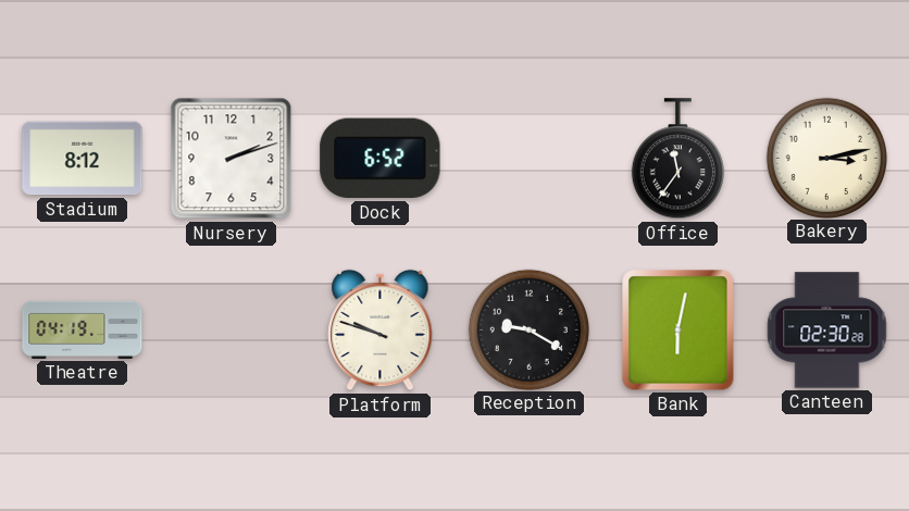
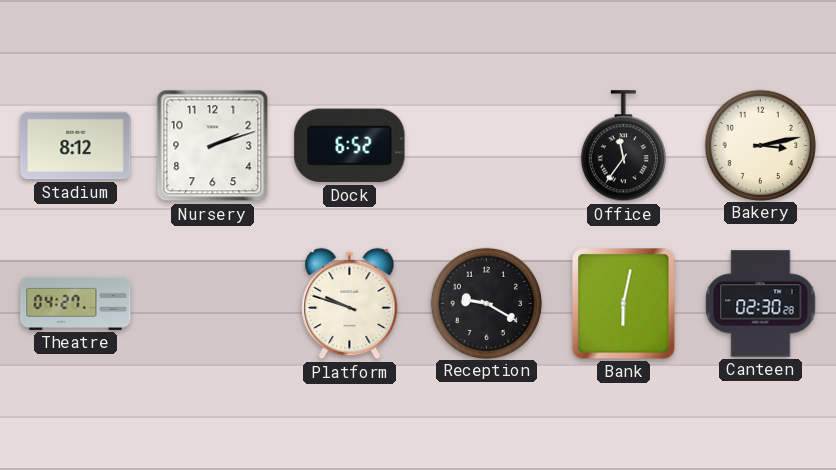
Theatre: 04:19 -> 04:27
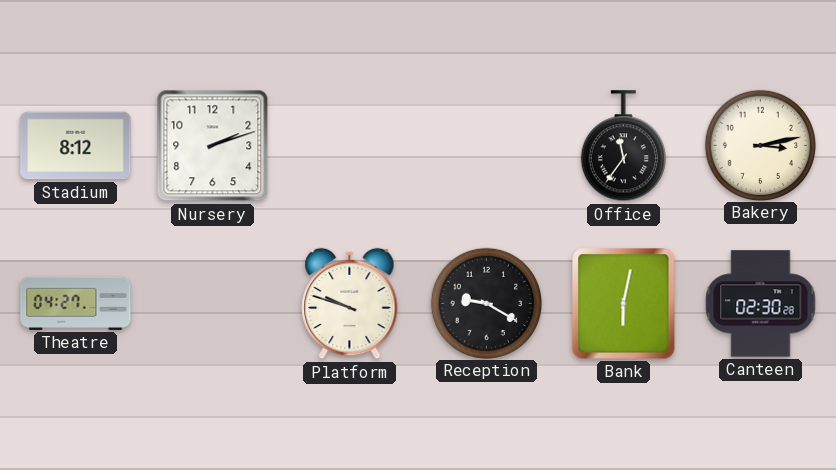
Dock: 6:52 -> none
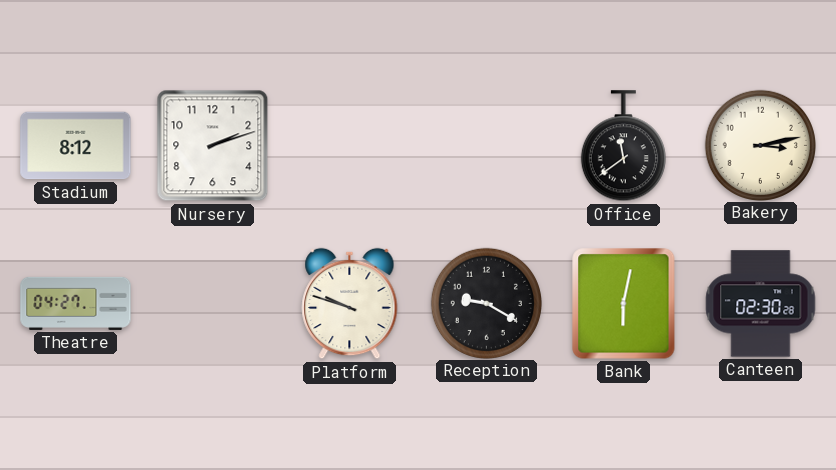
Office: 11:36 -> 11:39
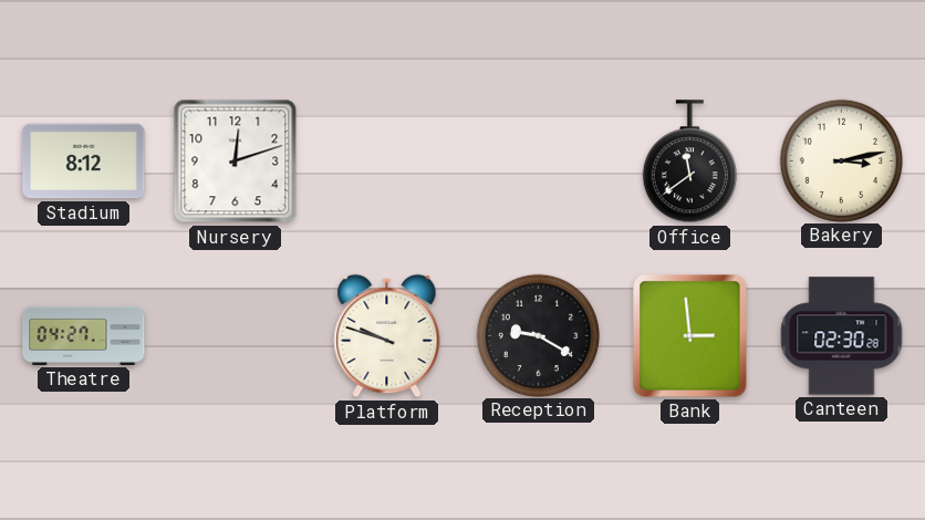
Nursery: 2:12 -> 12:12
Bank: 6:02 -> 2:59
